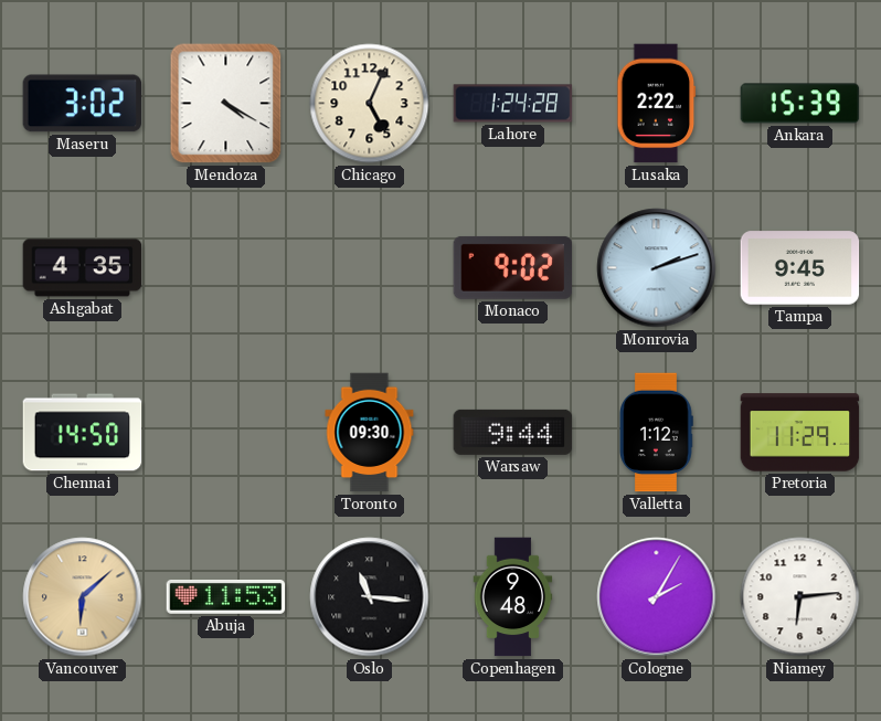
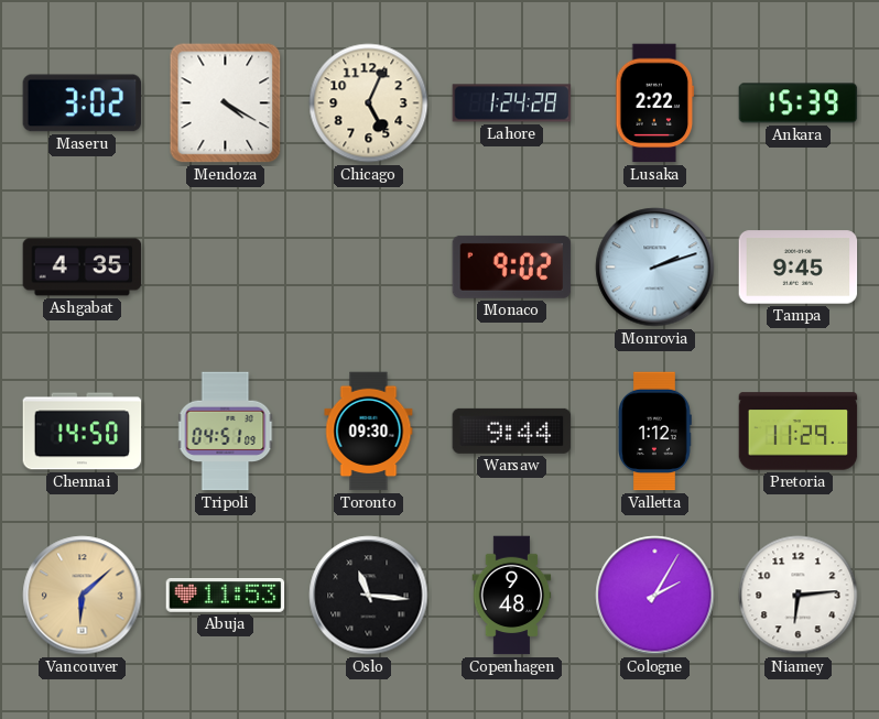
Tripoli: none -> 04:51
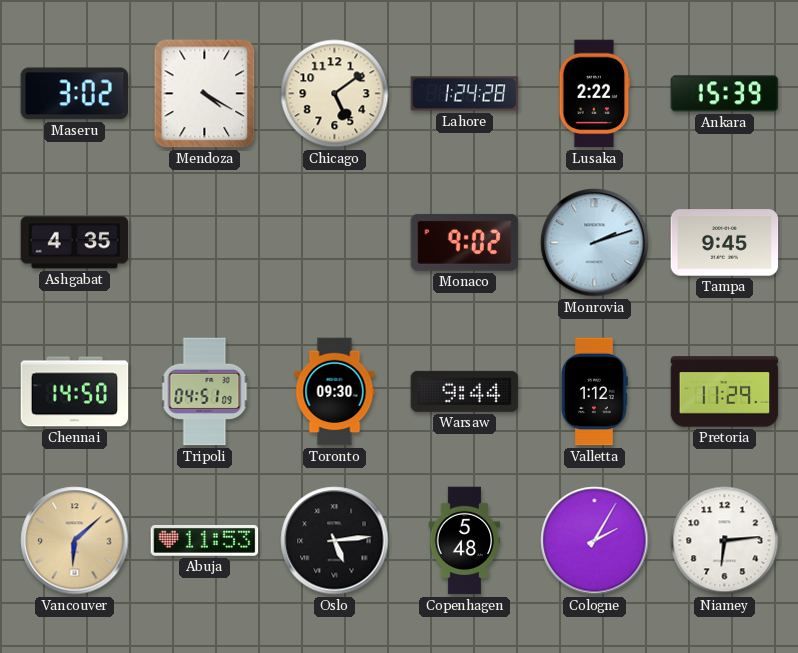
Chicago: 5:04 -> 5:09
Oslo: 11:16 -> 5:14
Copenhagen: 9:48 -> 5:48
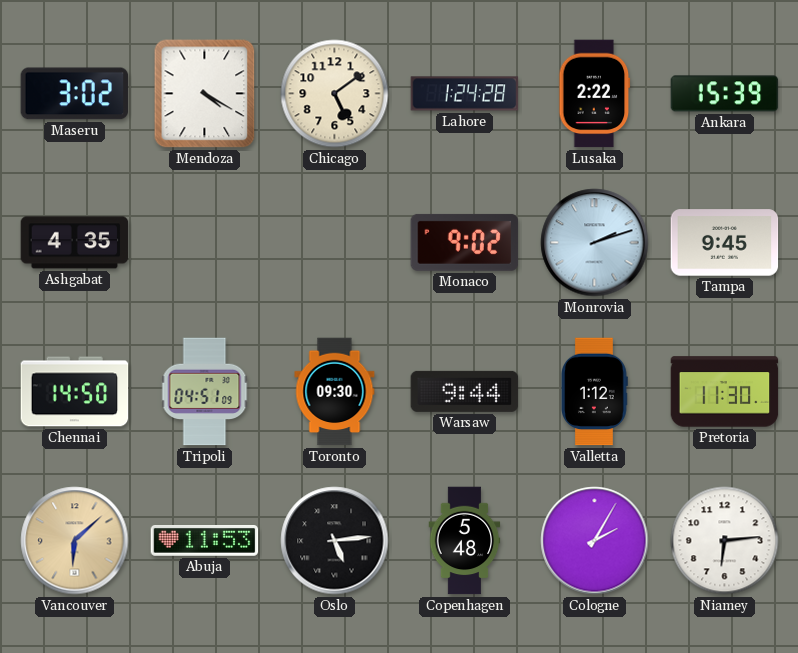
Pretoria: 11:29 -> 11:30
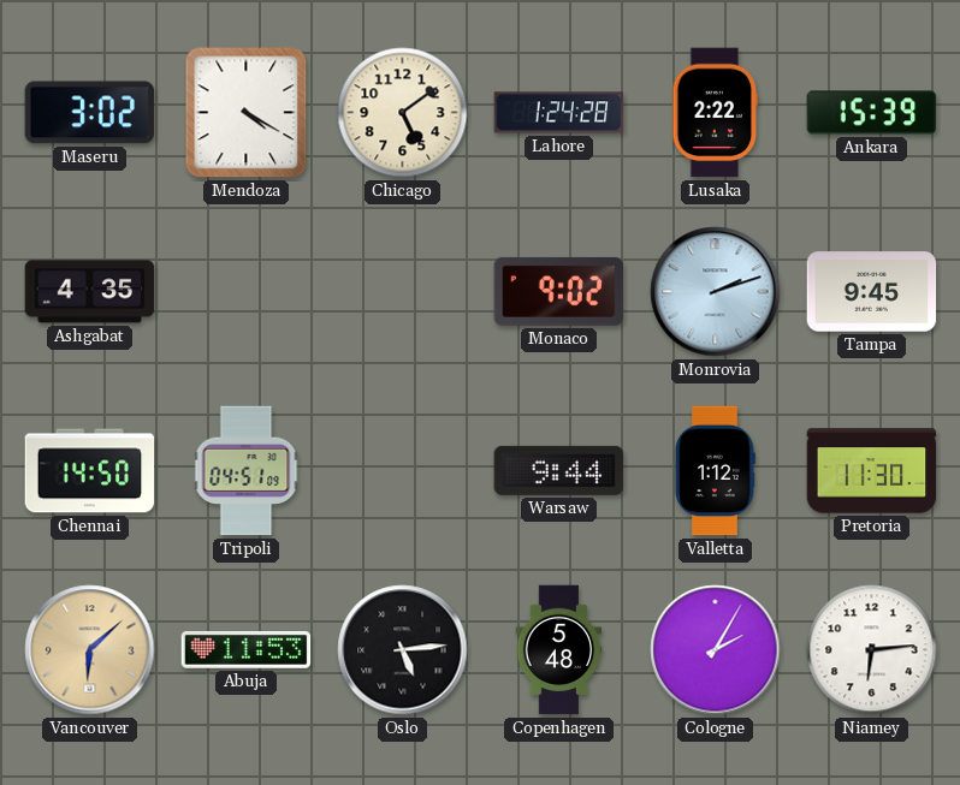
Toronto: 09:30 -> none
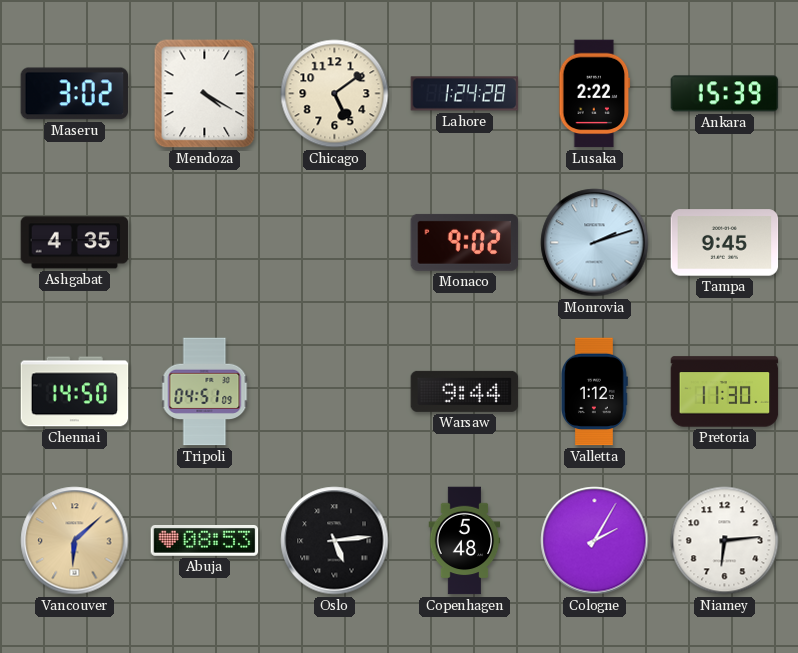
Abuja: 11:53 -> 08:53
